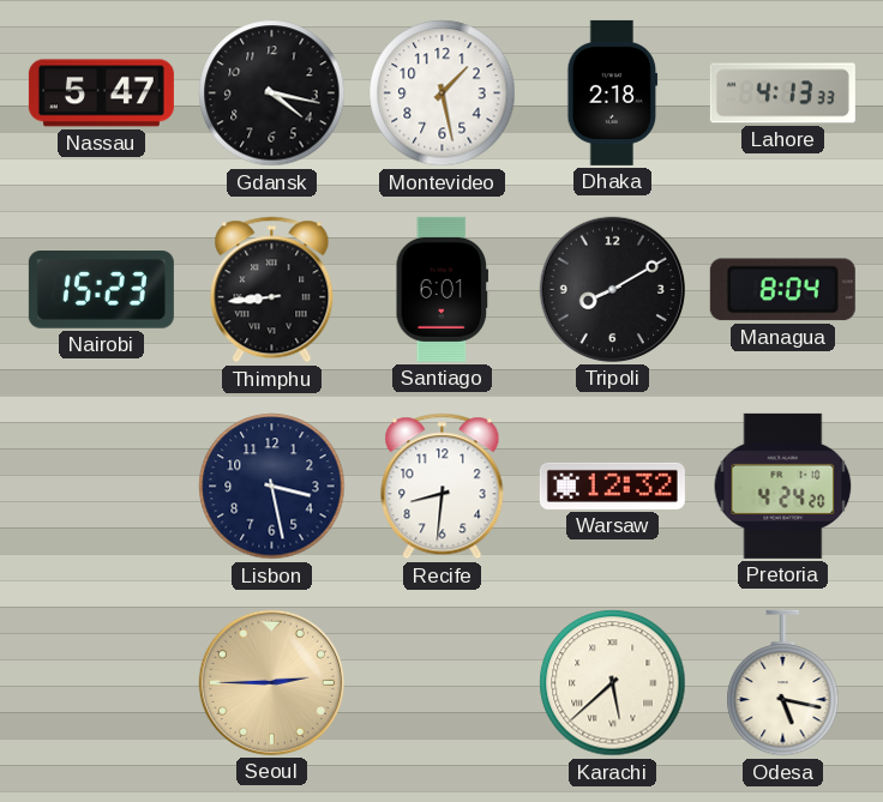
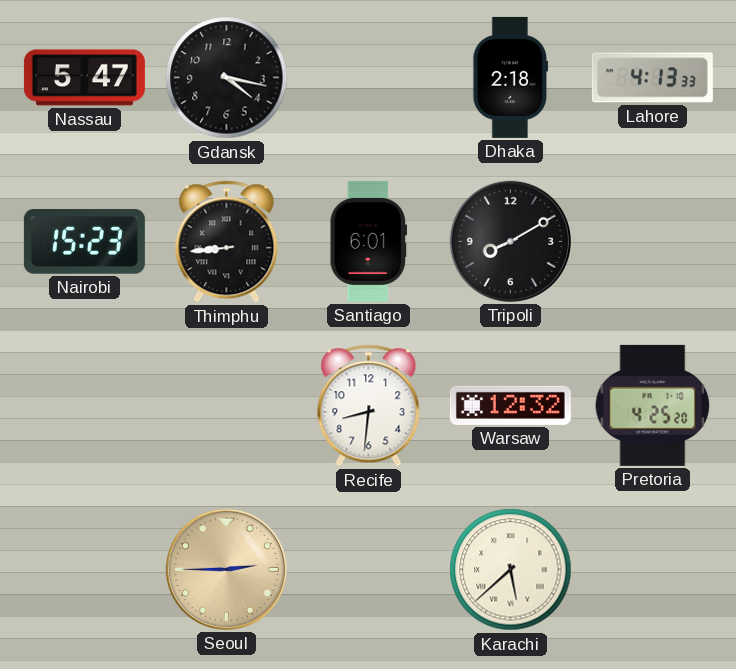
Montevideo: 1:28 -> none
Managua: 8:04 -> none
Lisbon: 3:28 -> none
Pretoria: 4:24 -> 4:25
Odesa: 5:17 -> none
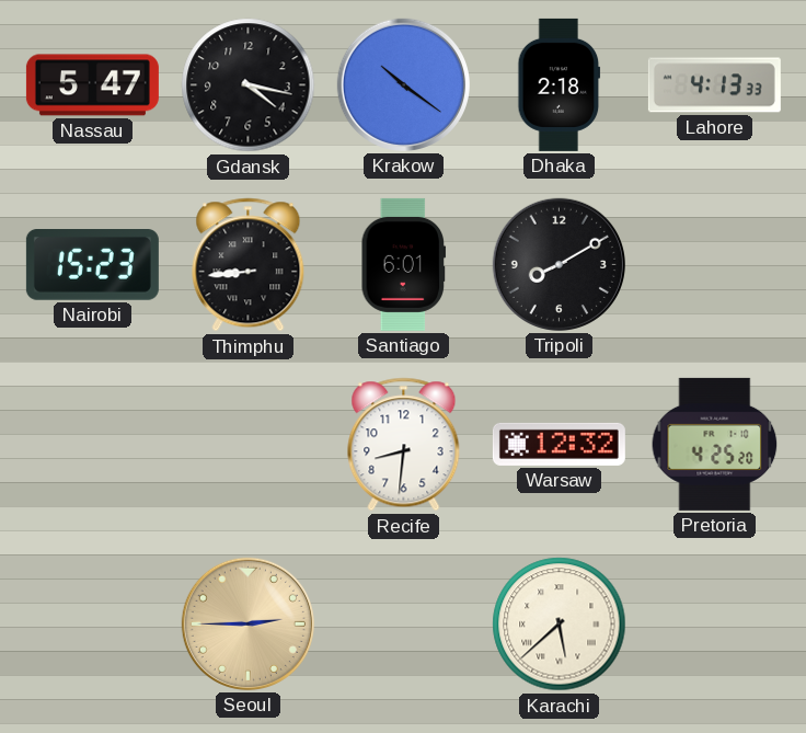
Krakow: none -> 10:21
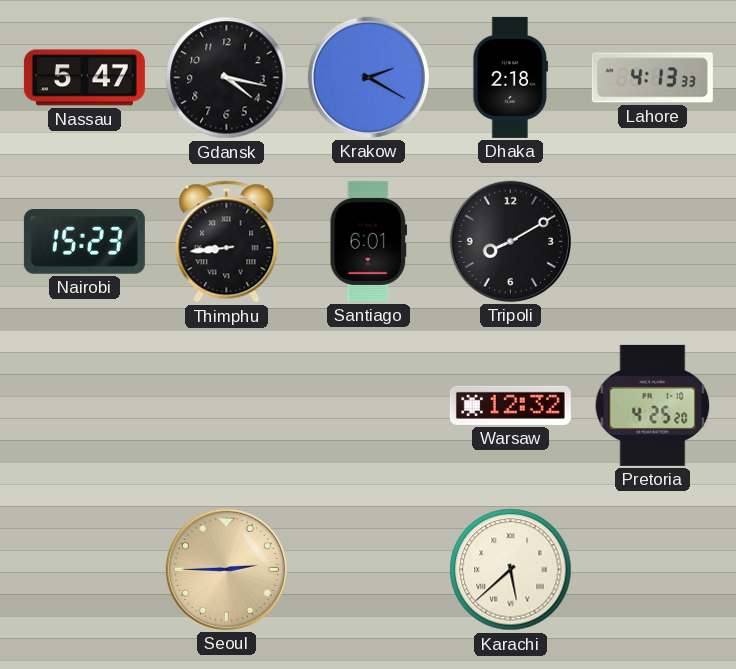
Krakow: 10:21 -> 2:20
Recife: 8:31 -> none
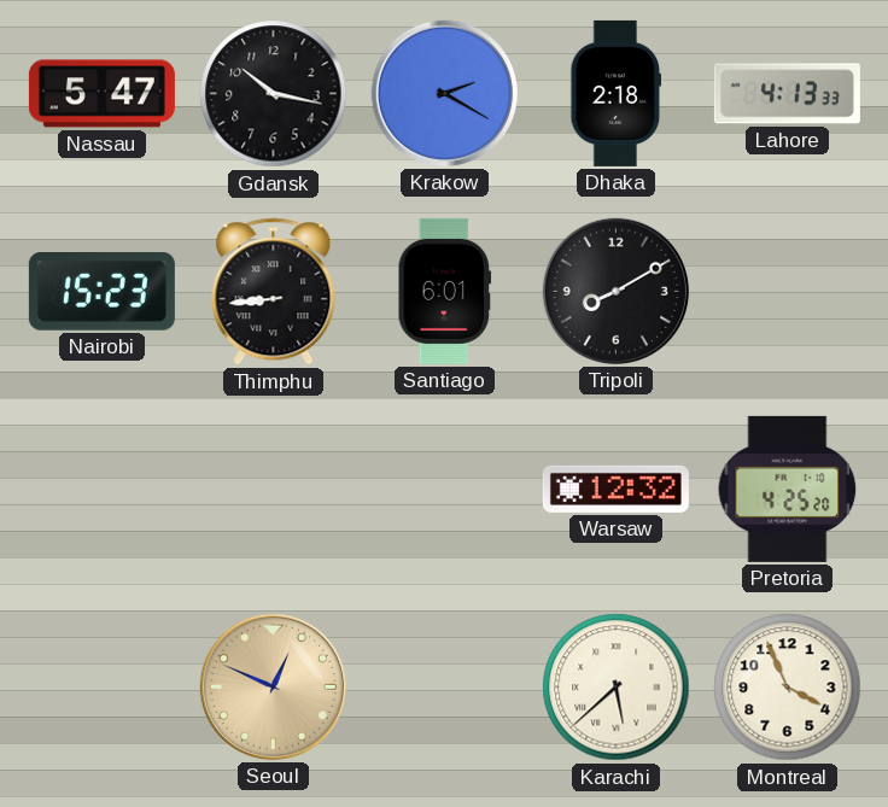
Gdansk: 4:17 -> 10:17
Seoul: 2:45 -> 12:49
Montreal: none -> 3:56
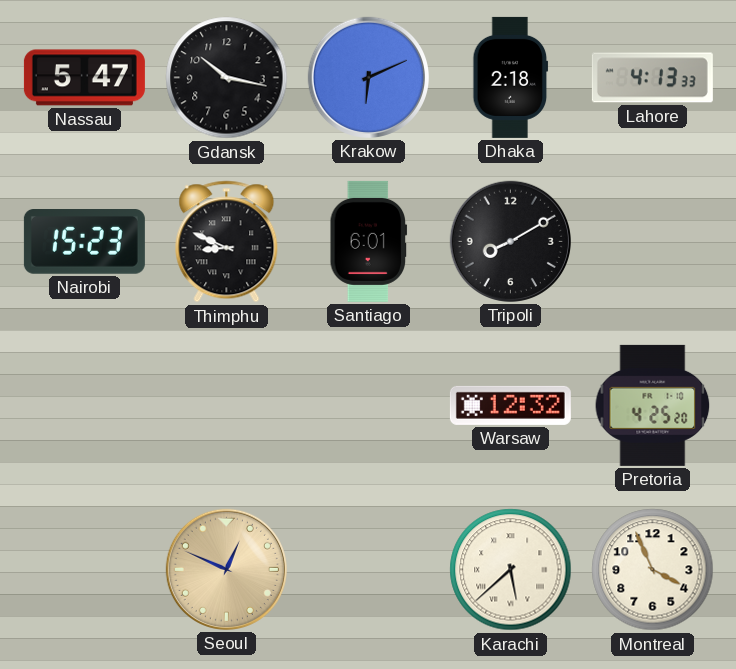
Krakow: 2:20 -> 6:11
Thimphu: 8:44 -> 8:49
